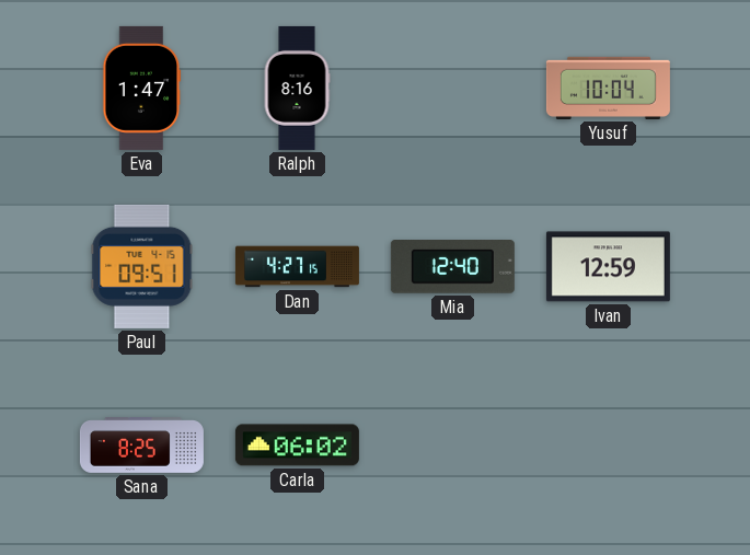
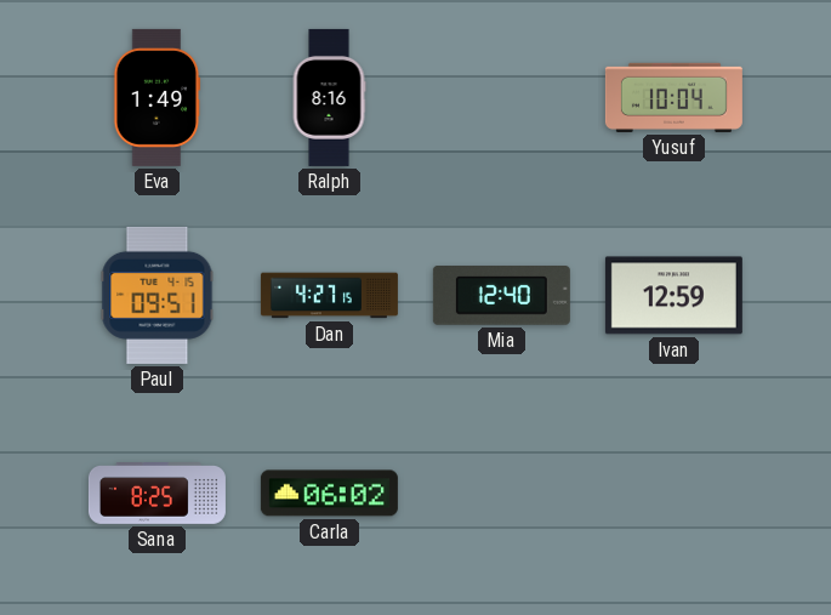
Eva: 1:47 -> 1:49
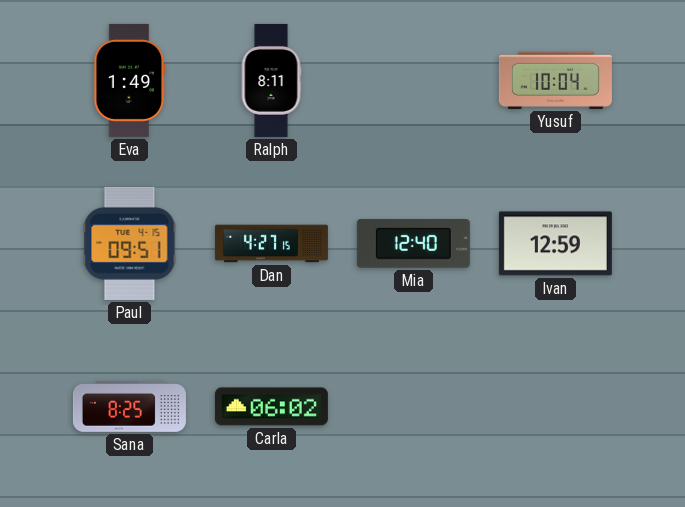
Ralph: 8:16 -> 8:11
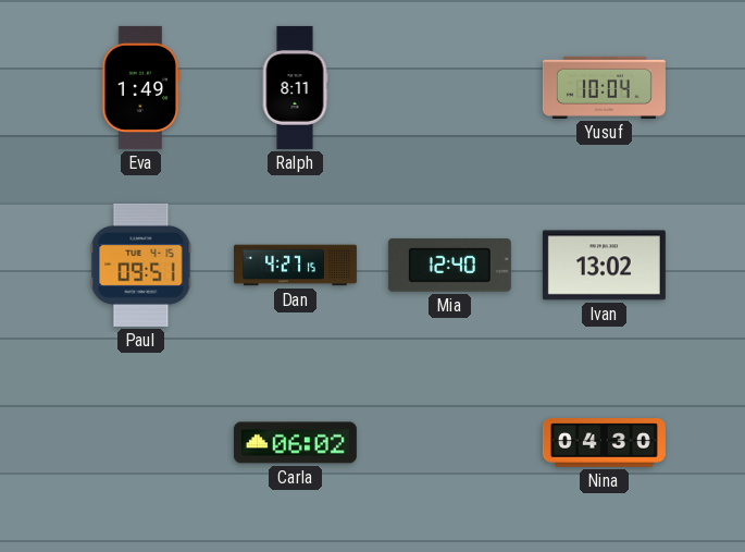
Ivan: 12:59 -> 13:02
Sana: 8:25 -> none
Nina: none -> 04:30
